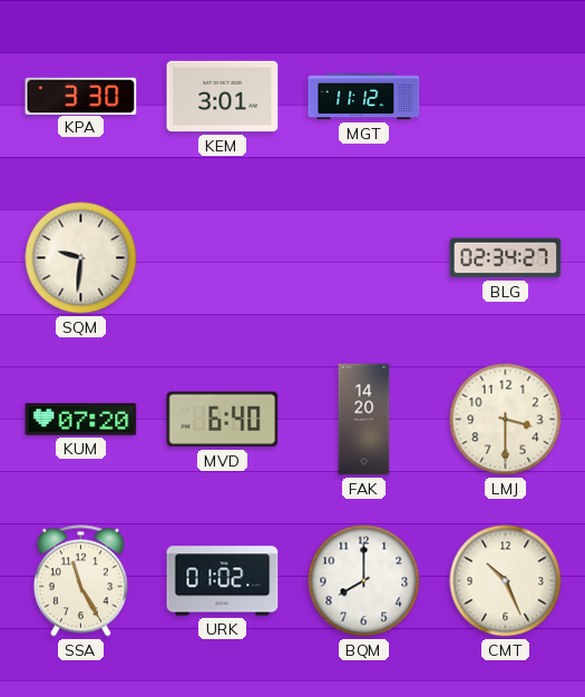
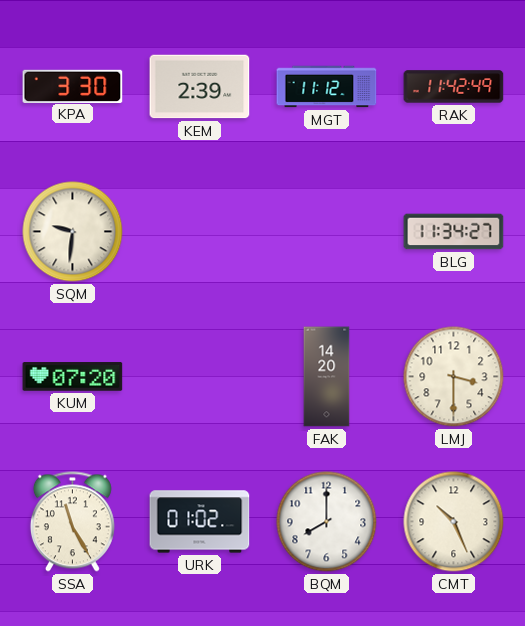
KEM: 3:01 -> 2:39
RAK: none -> 11:42
BLG: 02:34 -> 11:34
MVD: 6:40 -> none
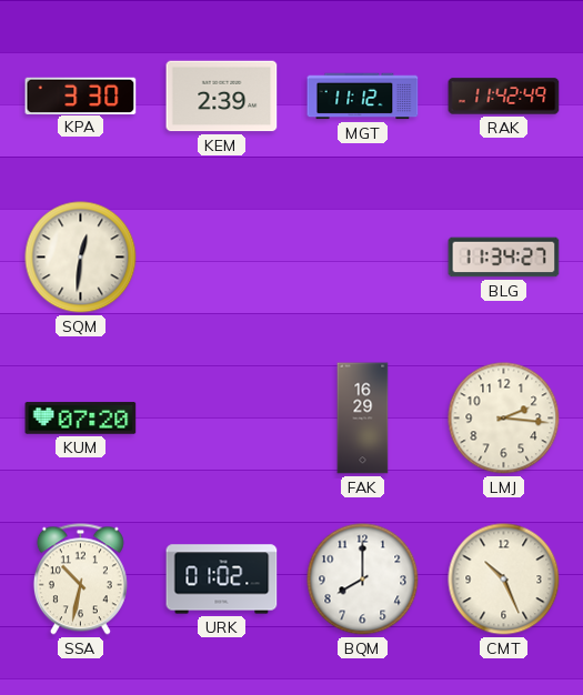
SQM: 9:31 -> 12:31
FAK: 14:20 -> 16:29
LMJ: 3:30 -> 2:16
SSA: 11:25 -> 10:32
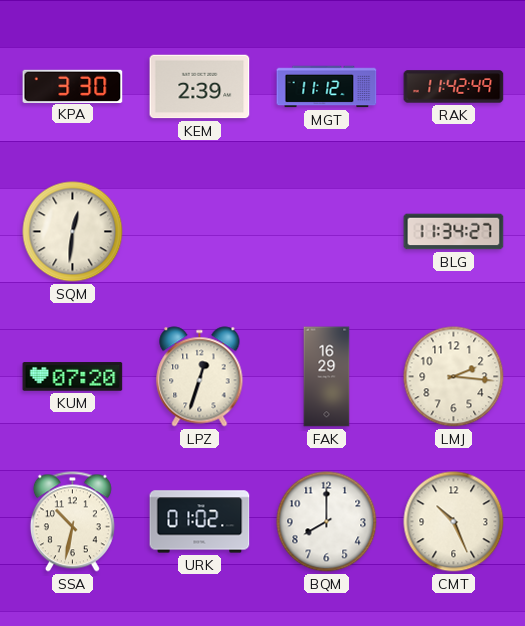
LPZ: none -> 12:33
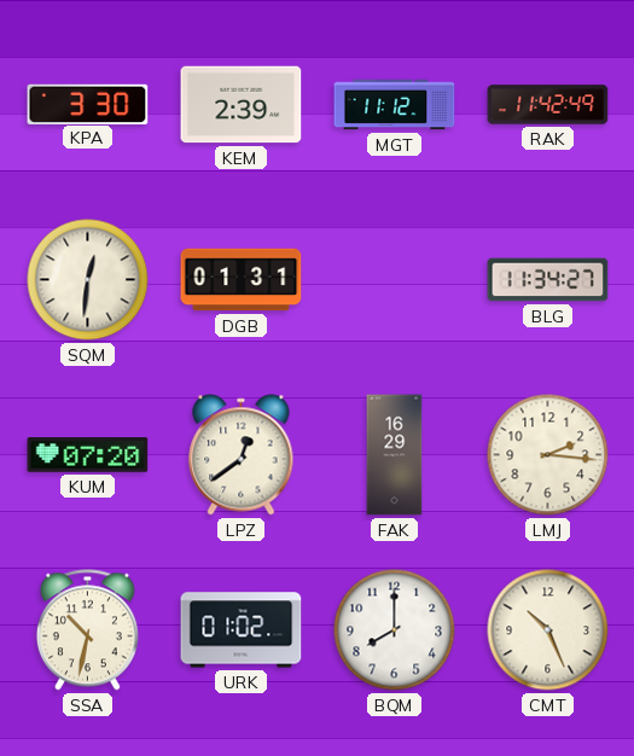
DGB: none -> 01:31
LPZ: 12:33 -> 12:39
